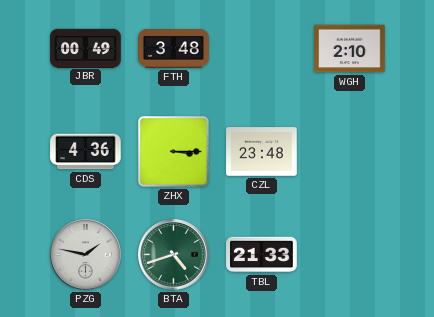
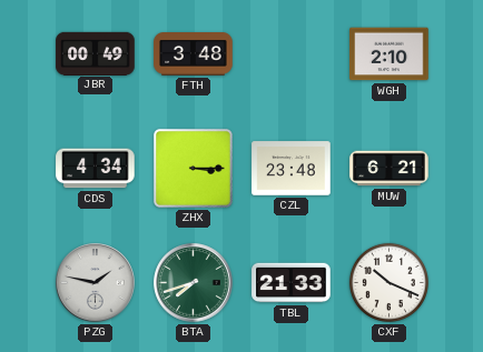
CDS: 4:36 -> 4:34
MUW: none -> 6:21
BTA: 4:42 -> 7:42
CXF: none -> 10:19
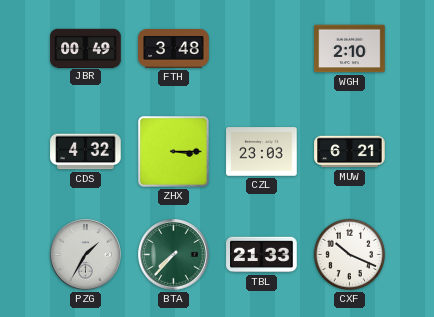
CDS: 4:34 -> 4:32
CZL: 23:48 -> 23:03
PZG: 1:47 -> 1:35
BTA: 7:42 -> 7:37
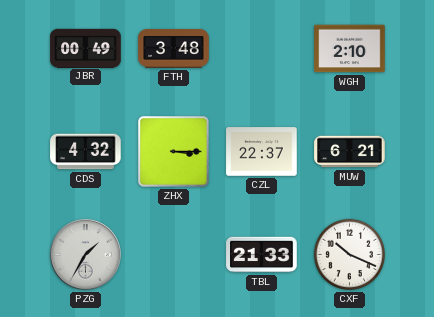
CZL: 23:03 -> 22:37
BTA: 7:37 -> none
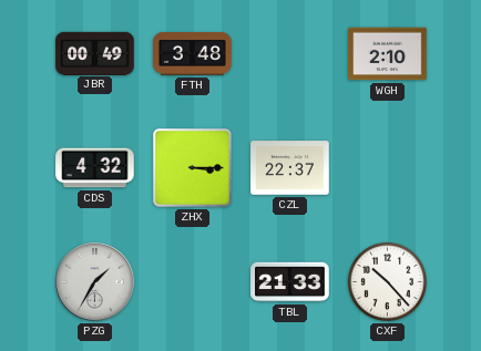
MUW: 6:21 -> none
CXF: 10:19 -> 10:23
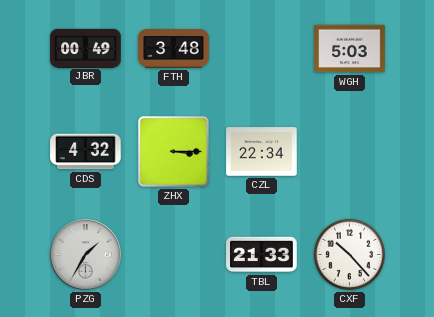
WGH: 2:10 -> 5:03
CZL: 22:37 -> 22:34
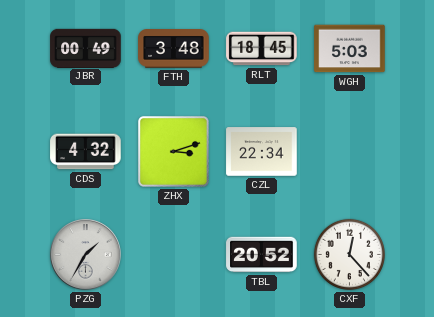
RLT: none -> 18:45
ZHX: 3:15 -> 3:12
TBL: 21:33 -> 20:52
CXF: 10:23 -> 12:23
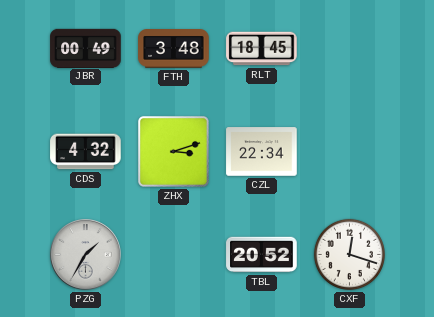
WGH: 5:03 -> none
CXF: 12:23 -> 12:18
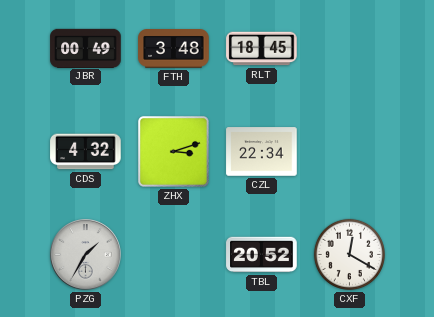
CXF: 12:18 -> 12:20
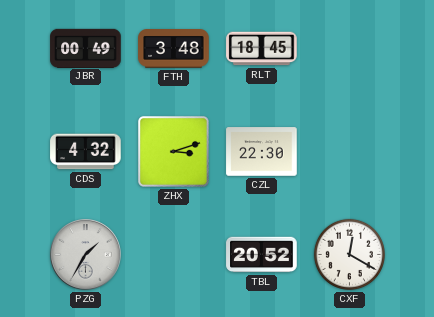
CZL: 22:34 -> 22:30
